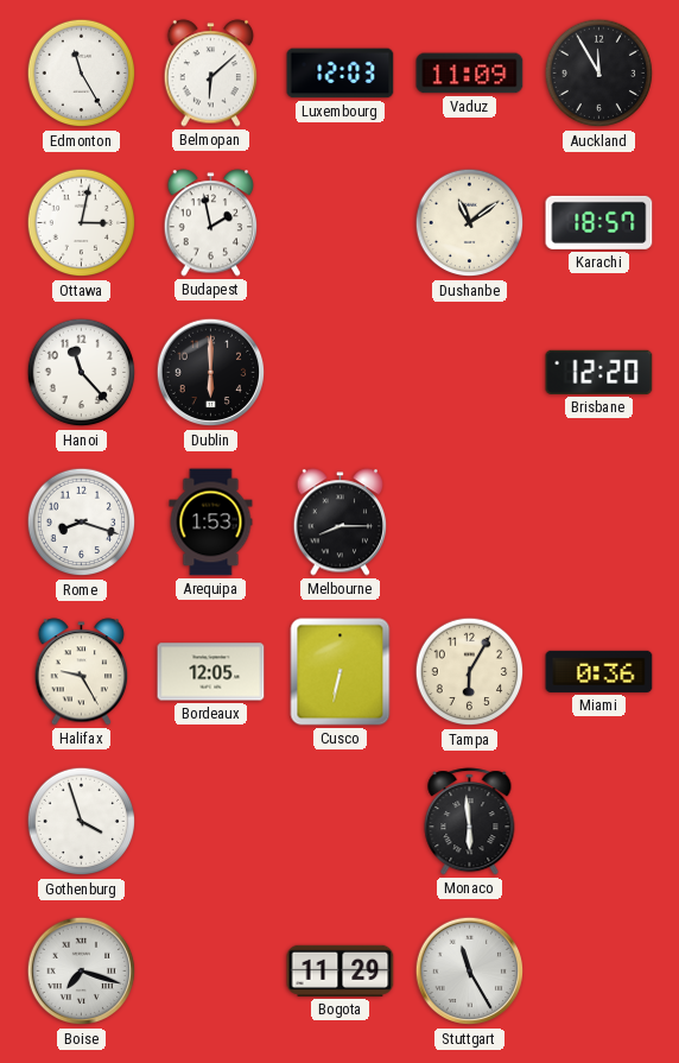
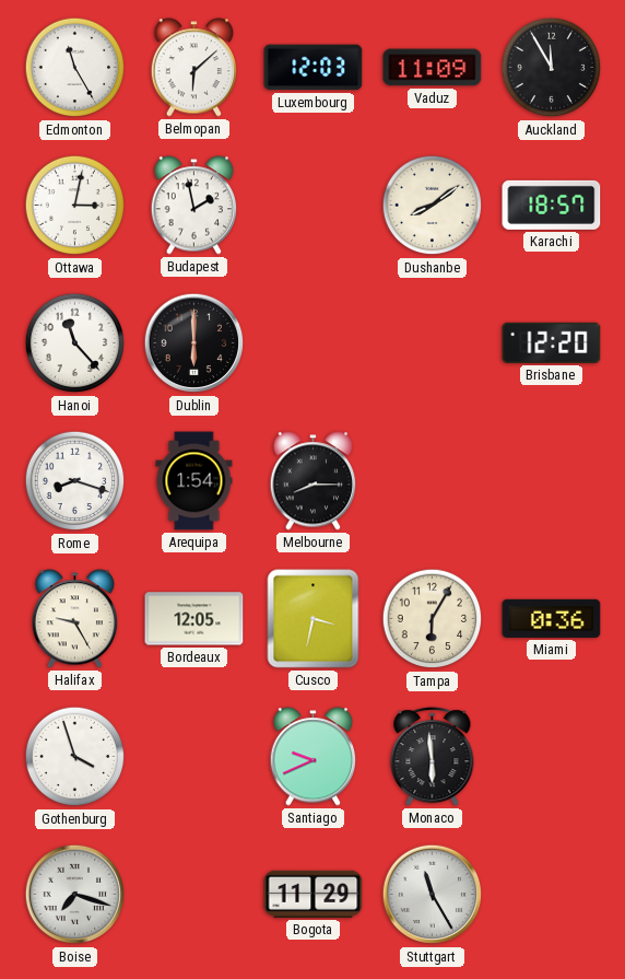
Dushanbe: 11:09 -> 8:09
Arequipa: 1:53 -> 1:54
Cusco: 6:32 -> 3:32
Santiago: none -> 9:41
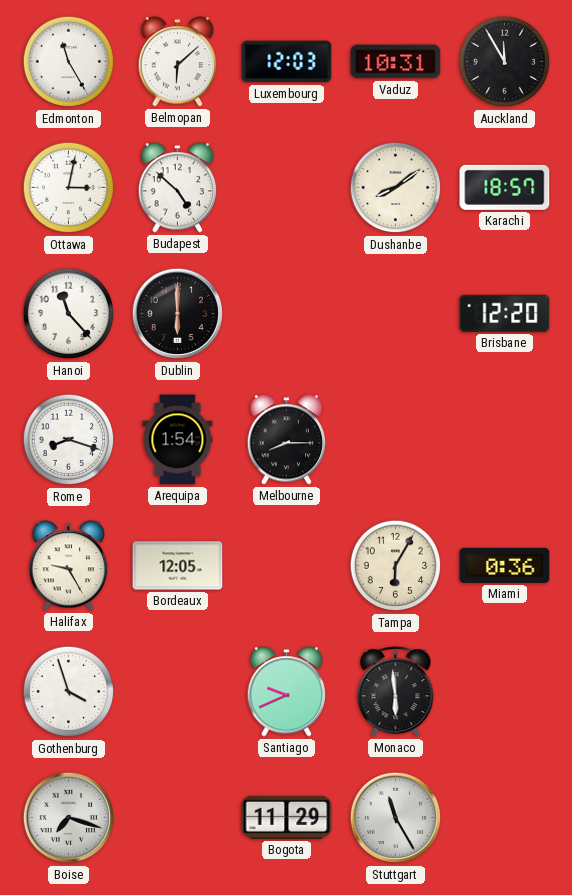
Vaduz: 11:09 -> 10:31
Budapest: 1:58 -> 4:52
Cusco: 3:32 -> none
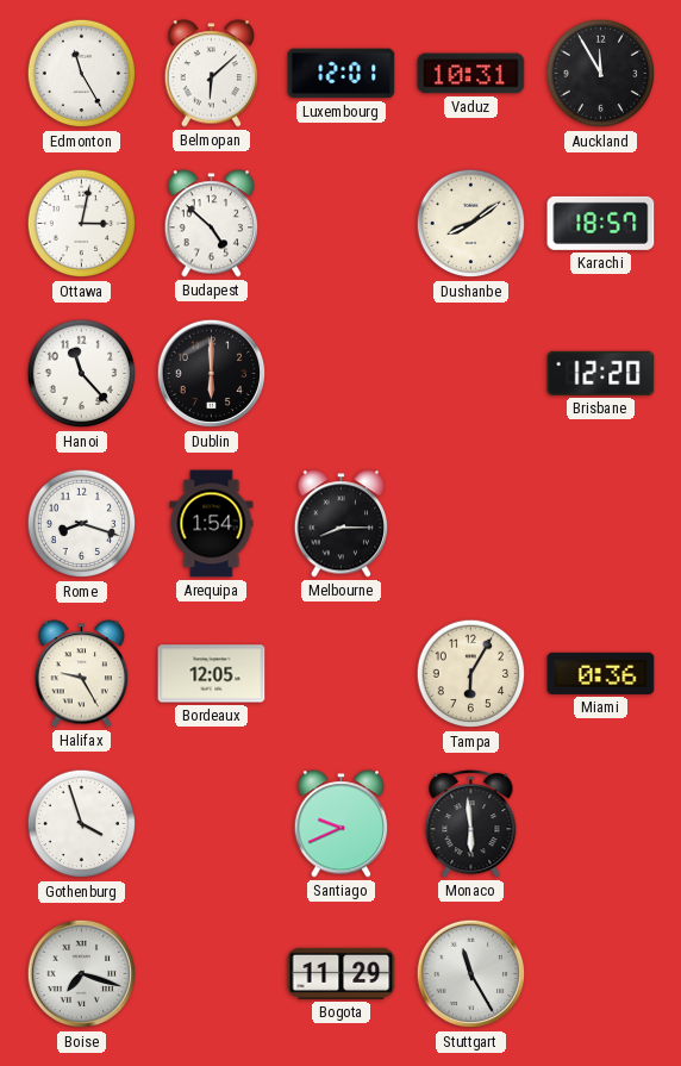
Luxembourg: 12:03 -> 12:01
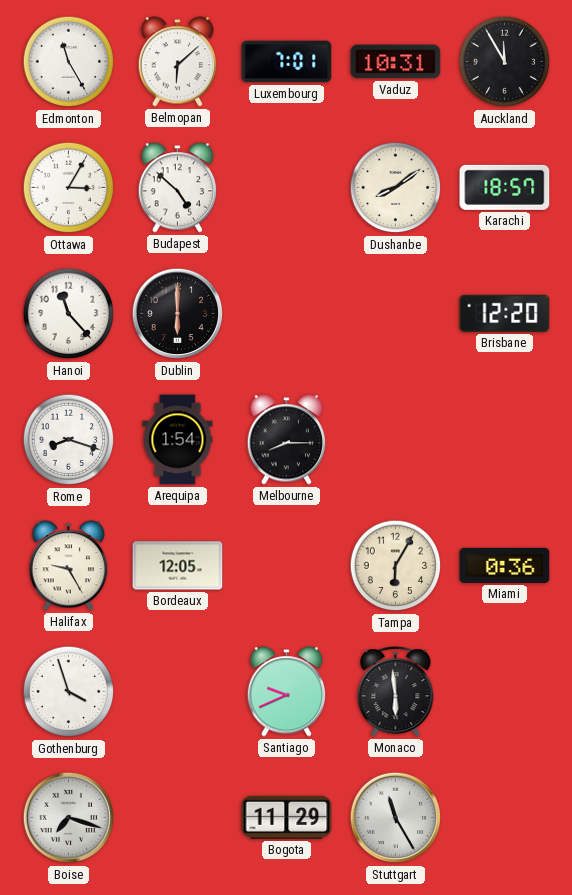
Luxembourg: 12:01 -> 7:01
Ottawa: 3:02 -> 3:05
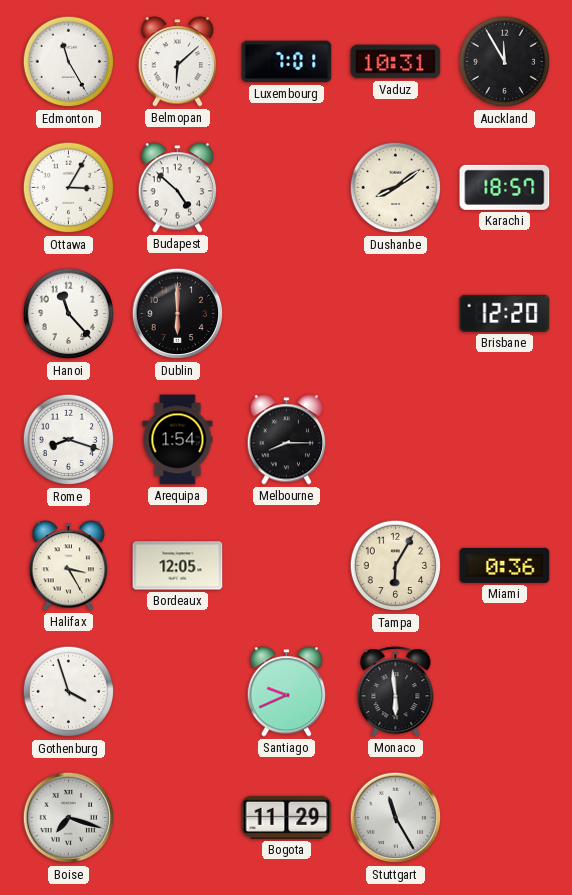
Halifax: 9:25 -> 3:25
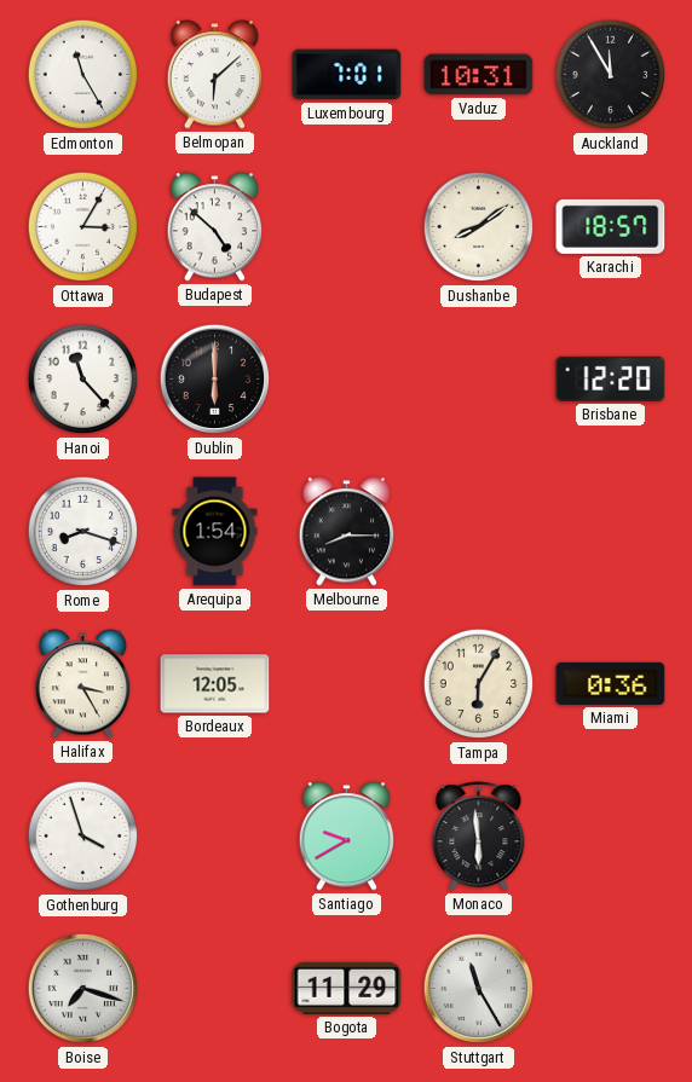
Santiago: 9:41 -> 9:40
